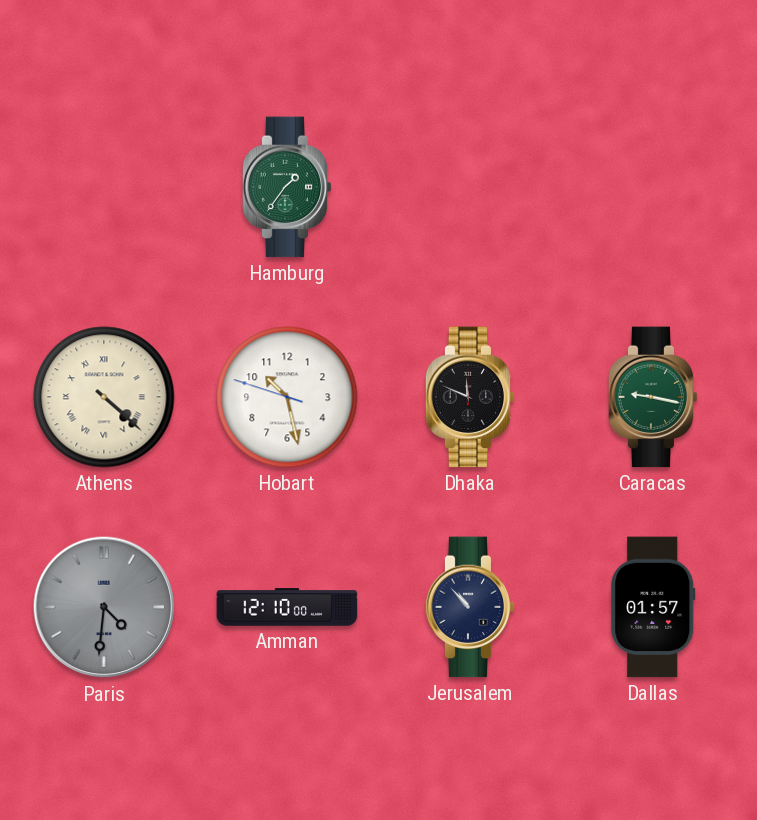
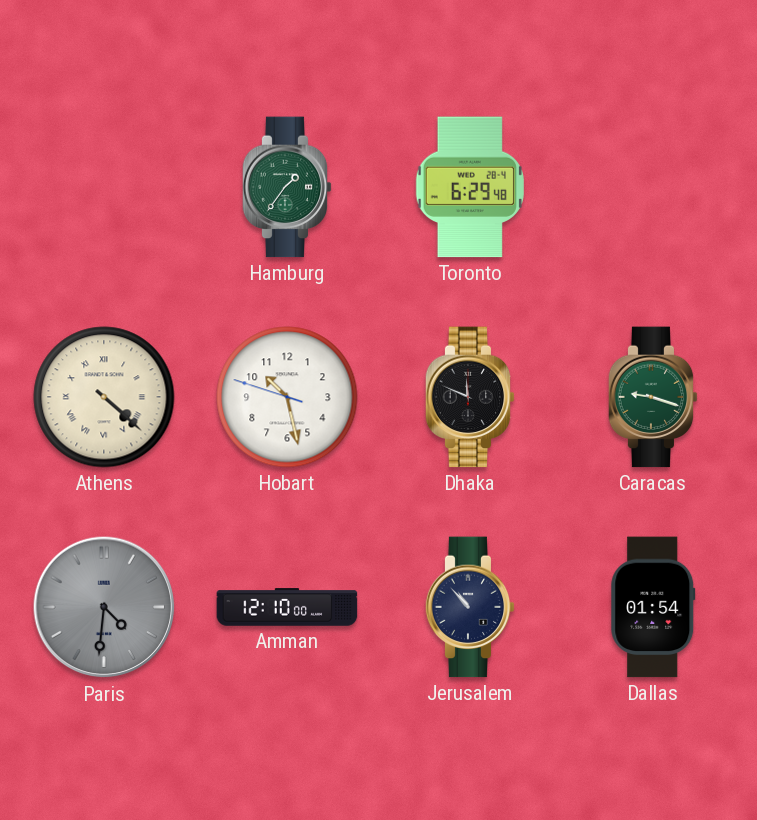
Toronto: none -> 6:29
Caracas: 9:17 -> 9:18
Dallas: 01:57 -> 01:54
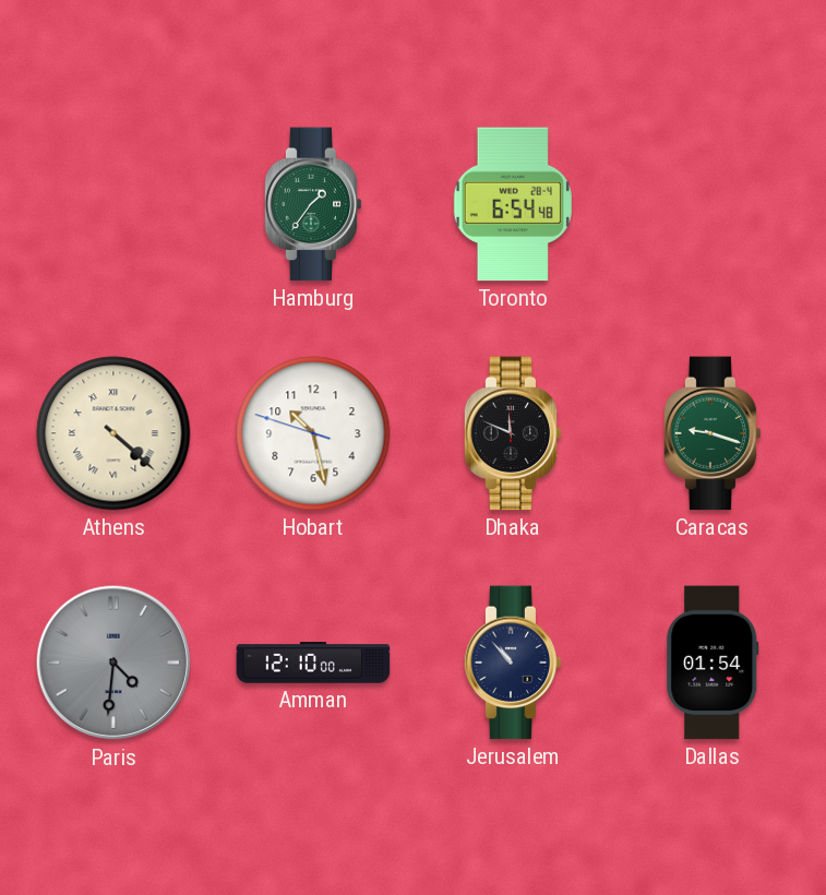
Toronto: 6:29 -> 6:54
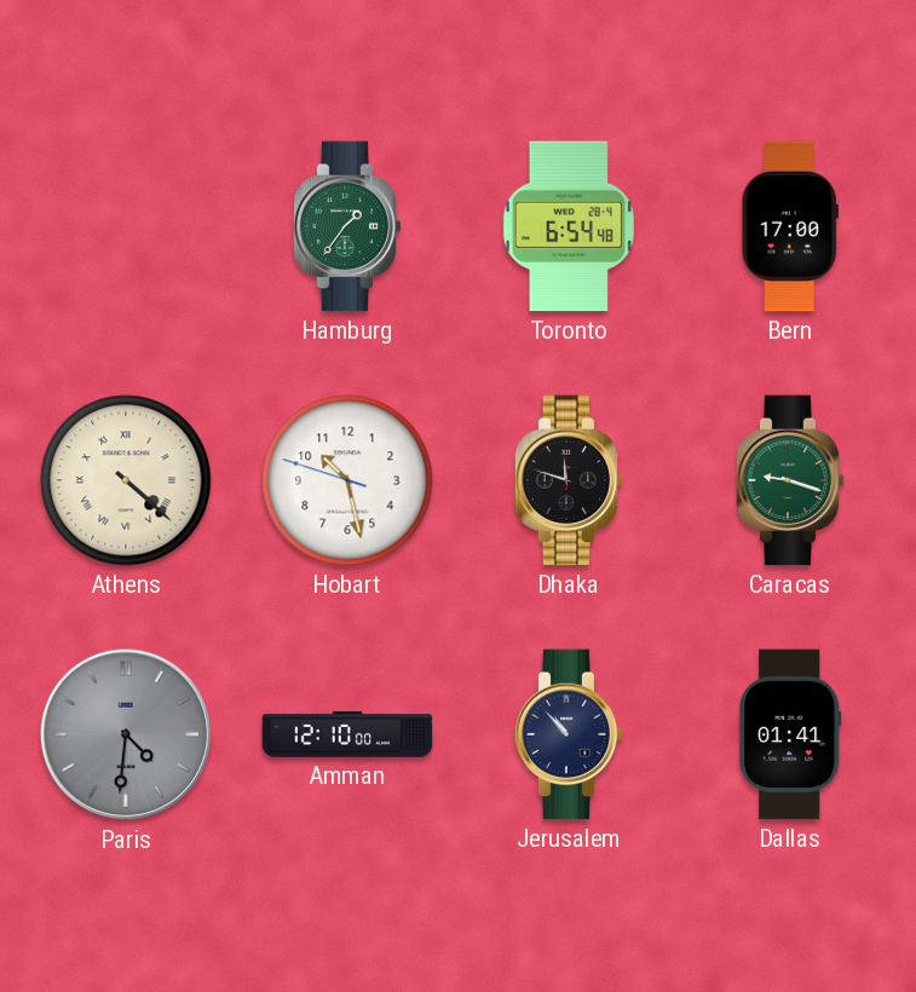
Bern: none -> 17:00
Dhaka: 11:49 -> 11:48
Dallas: 01:54 -> 01:41
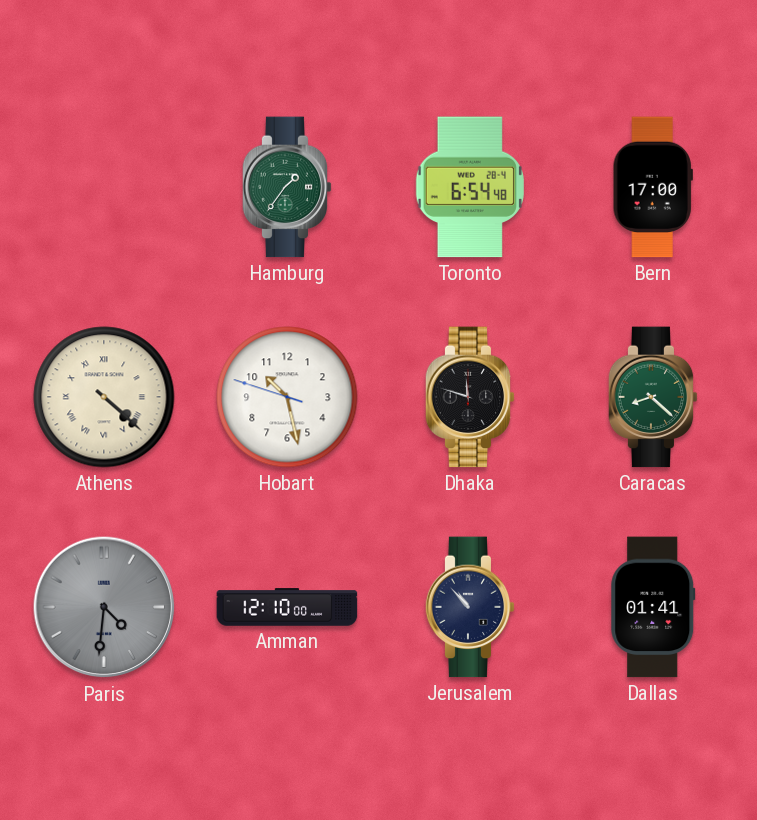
Caracas: 9:18 -> 8:22
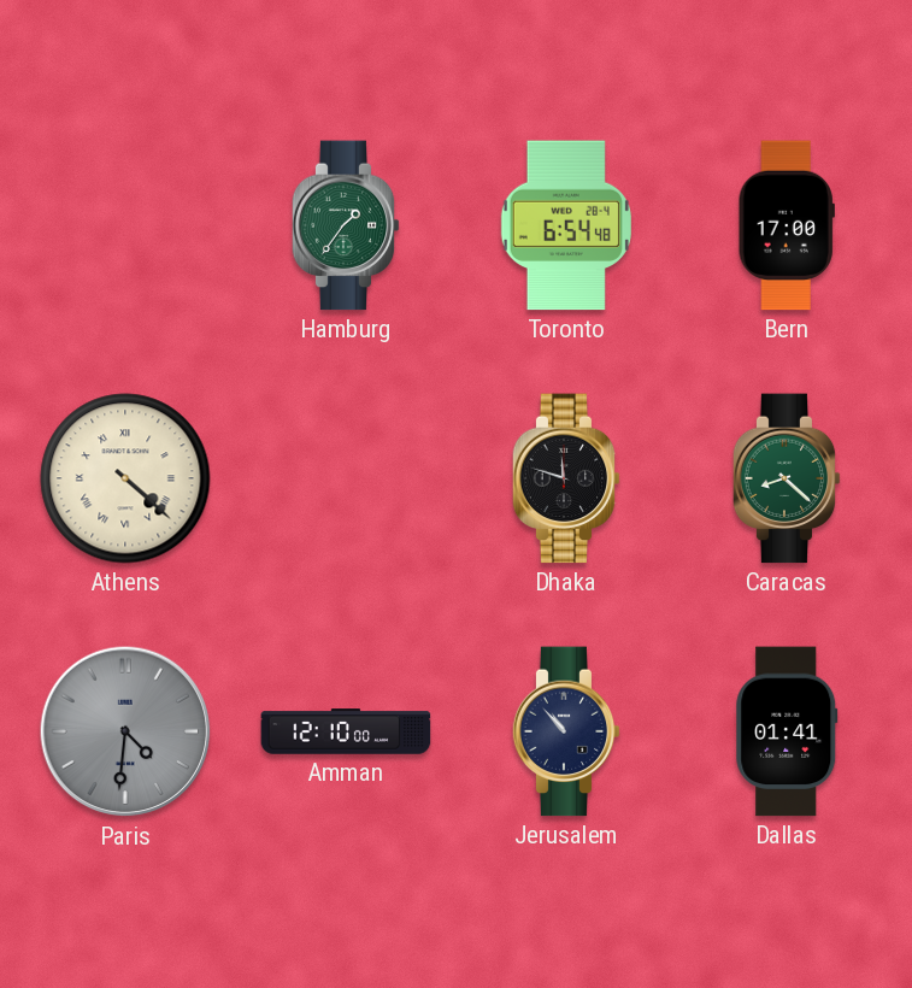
Hobart: 10:27 -> none
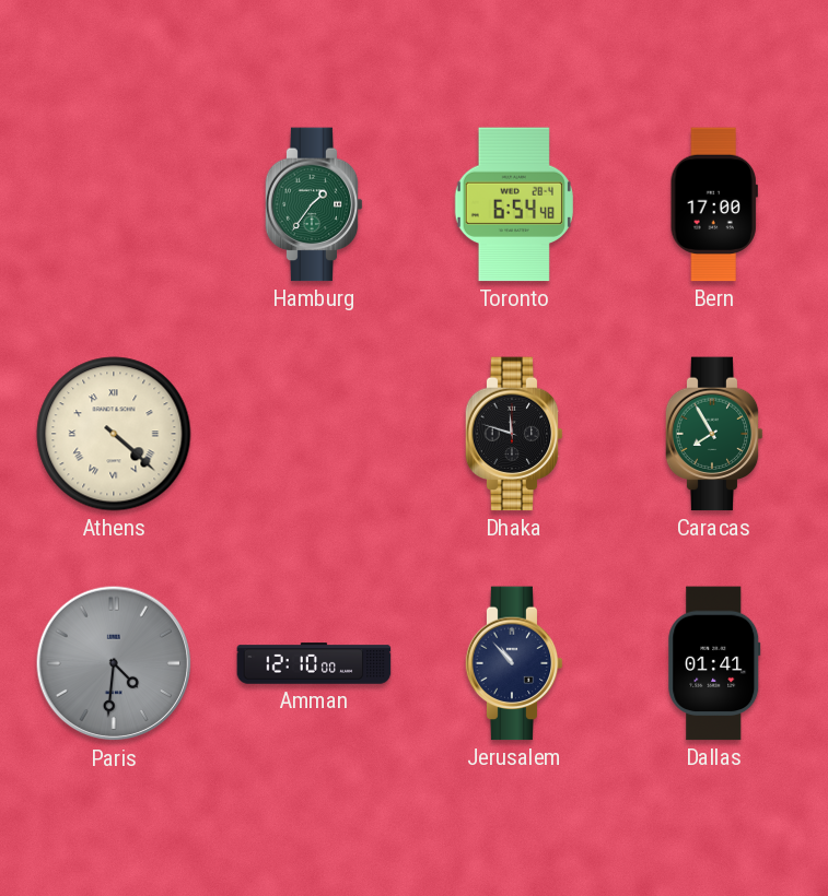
Caracas: 8:22 -> 7:55
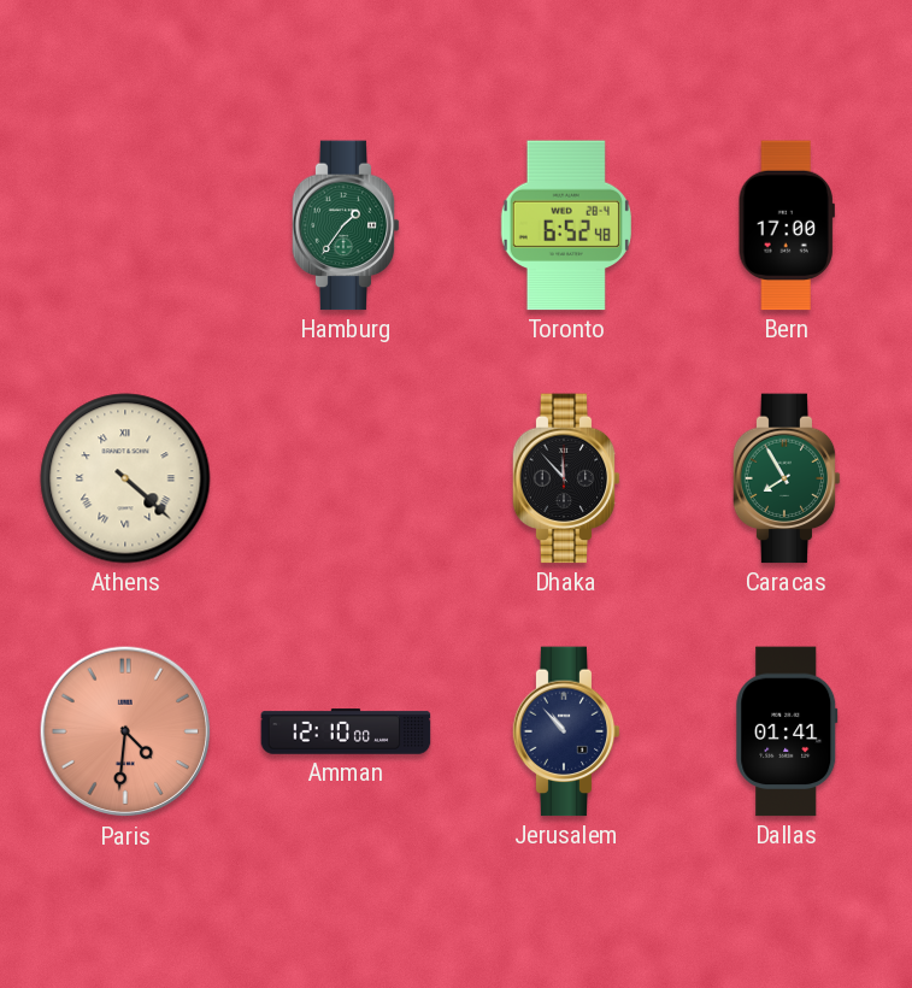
Toronto: 6:54 -> 6:52
Dhaka: 11:48 -> 11:53
Paris dial: grey -> salmon
